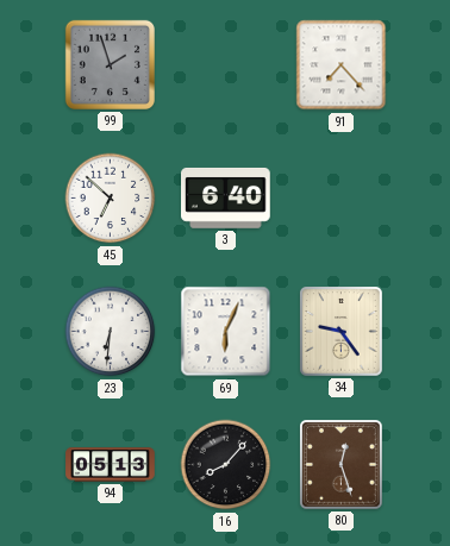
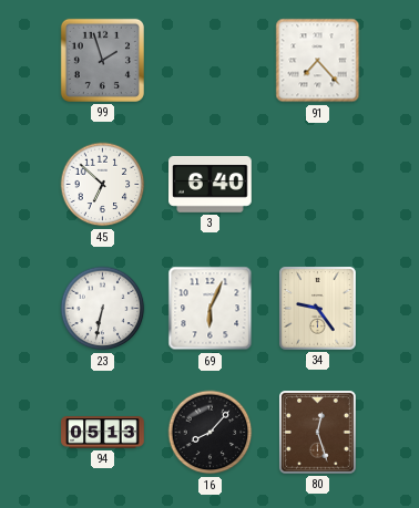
23: 6:31 -> 6:32
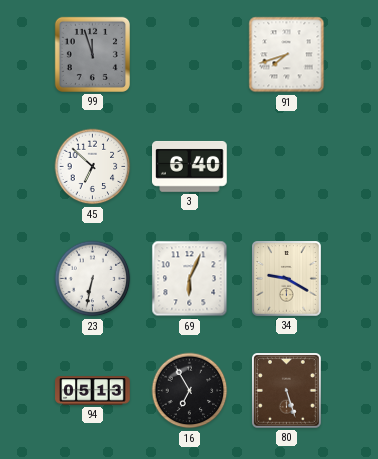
99: 1:57 -> 11:57
91: 7:23 -> 7:42
34: 9:24 -> 9:20
16: 8:07 -> 6:55
80: 12:27 -> 5:27
